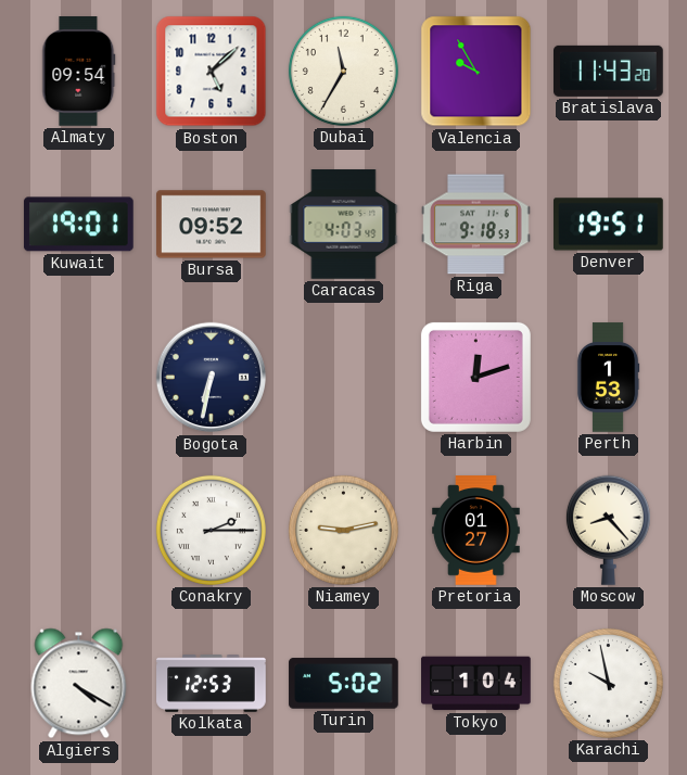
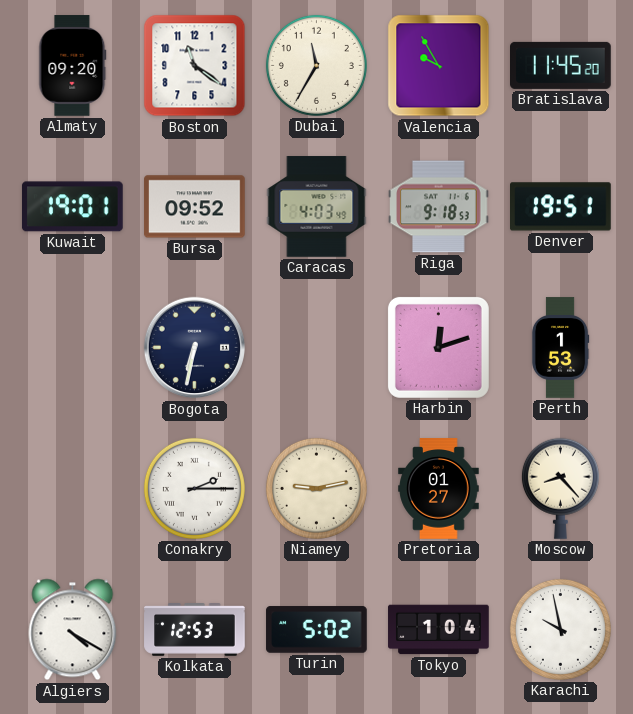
Almaty: 09:54 -> 09:20
Boston: 5:08 -> 11:21
Bratislava: 11:43 -> 11:45
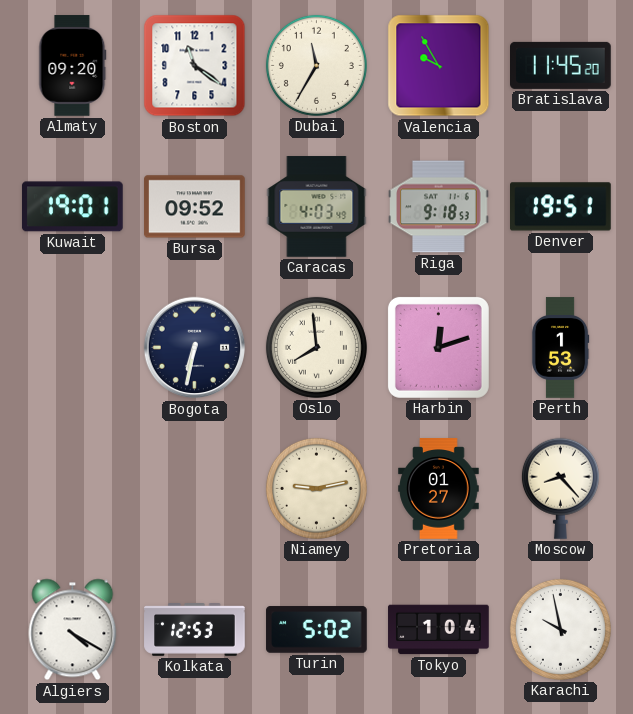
Oslo: none -> 7:59
Conakry: 2:15 -> none
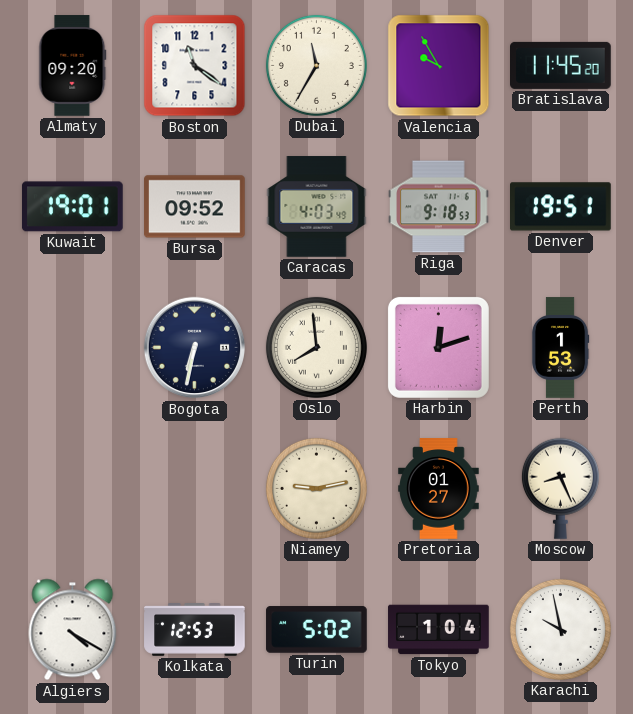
Moscow: 8:23 -> 8:26
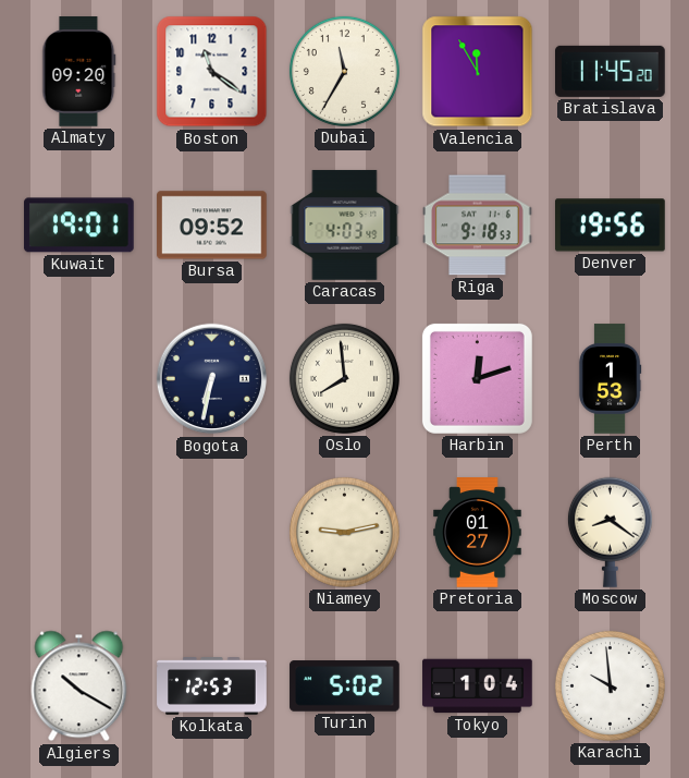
Valencia: 9:55 -> 11:55
Denver: 19:51 -> 19:56
Moscow: 8:26 -> 8:21
Algiers: 4:20 -> 10:20
Karachi: 9:58 -> 9:59
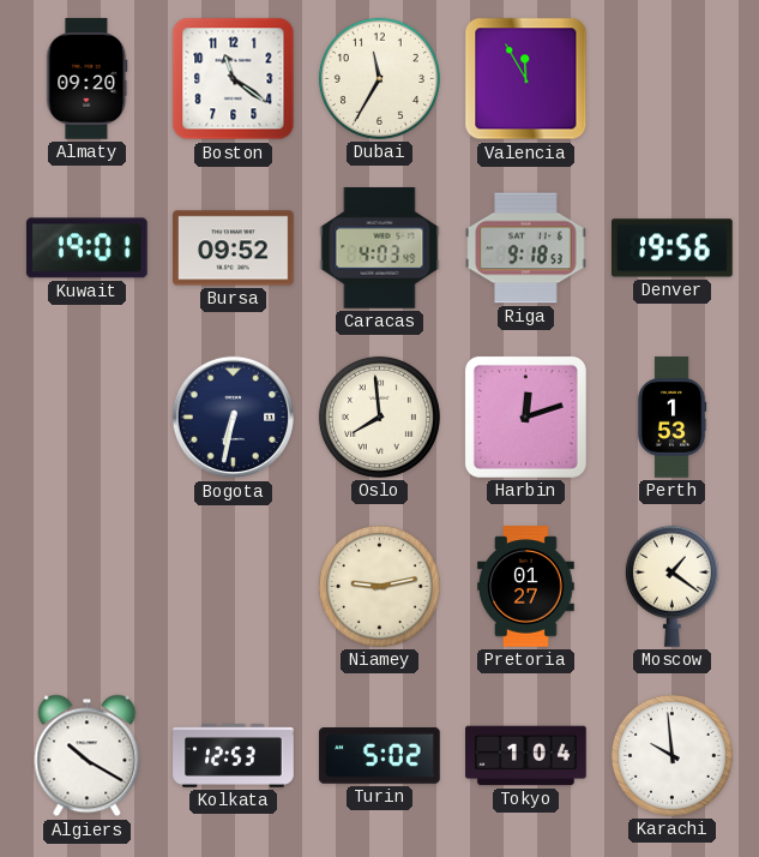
Bratislava: 11:45 -> none
Moscow: 8:21 -> 1:21
